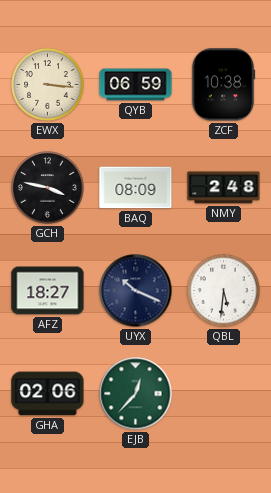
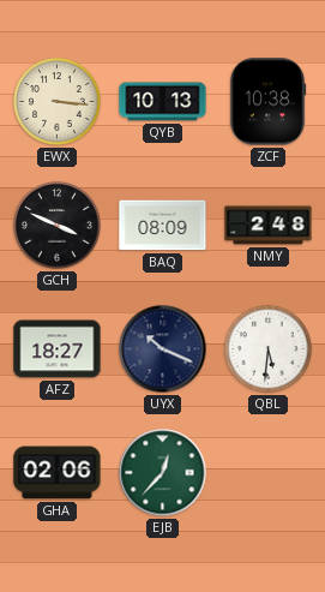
QYB: 06:59 -> 10:13
GCH: 3:47 -> 3:49
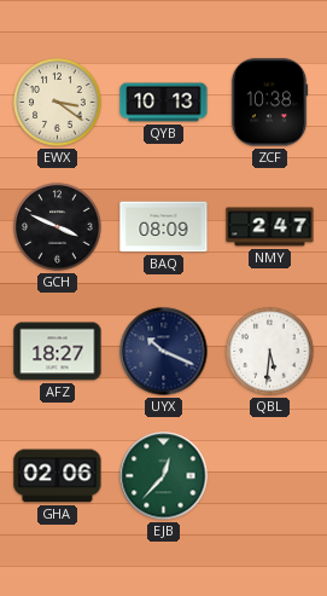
EWX: 3:16 -> 3:21
NMY: 2:48 -> 2:47
